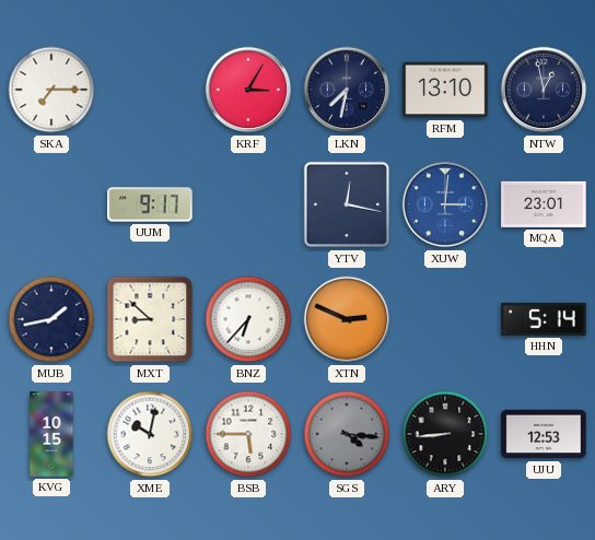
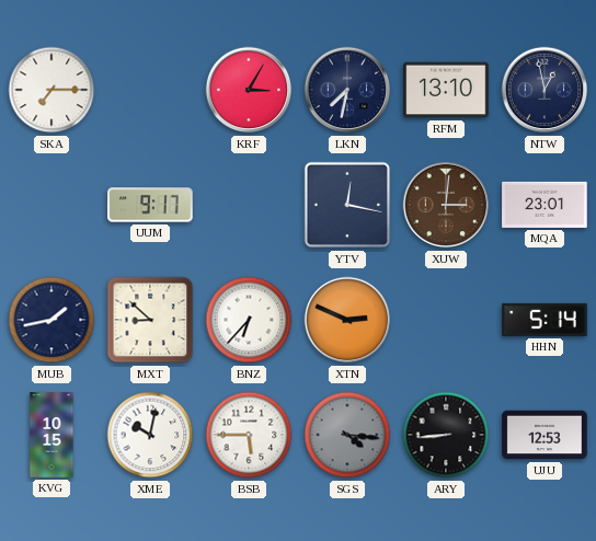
XUW dial: blue -> brown
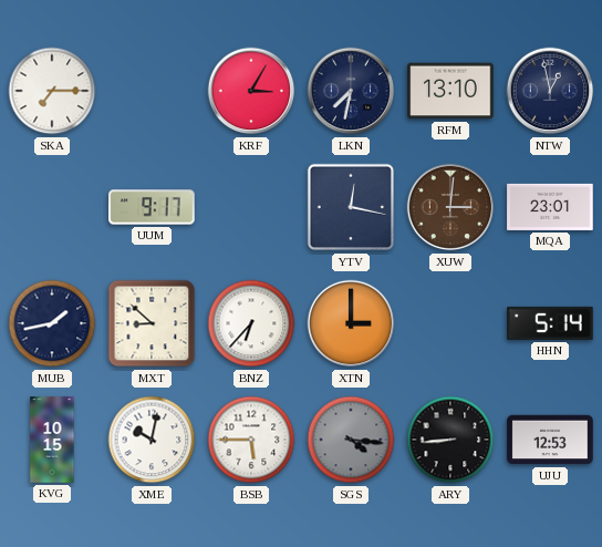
XTN: 2:49 -> 3:00
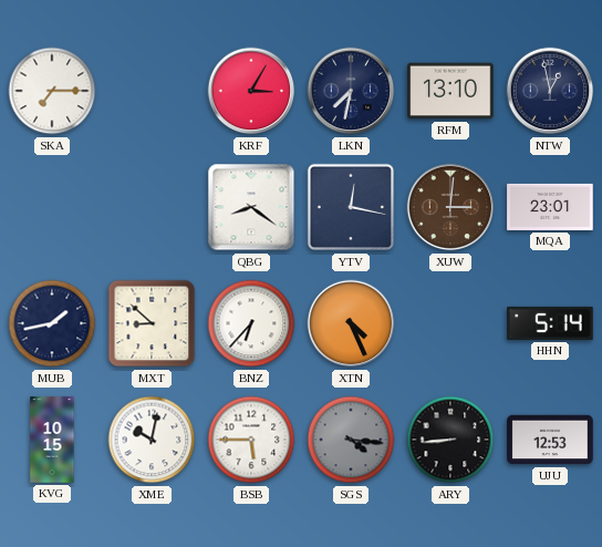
UUM: 9:17 -> none
QBG: none -> 8:21
XTN: 3:00 -> 4:26
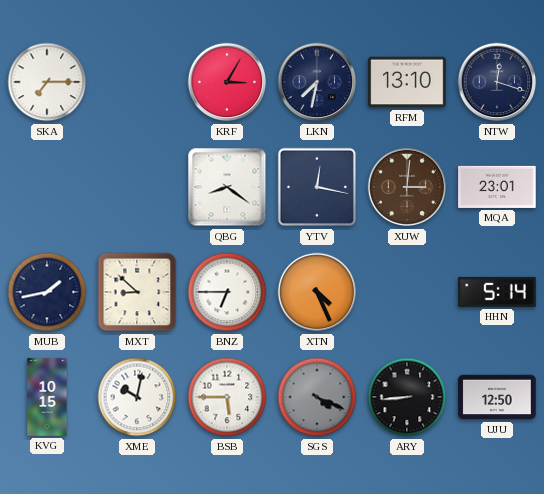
NTW: 12:58 -> 12:18
BNZ: 6:37 -> 6:45
SGS: 4:16 -> 4:19
UJU: 12:53 -> 12:50
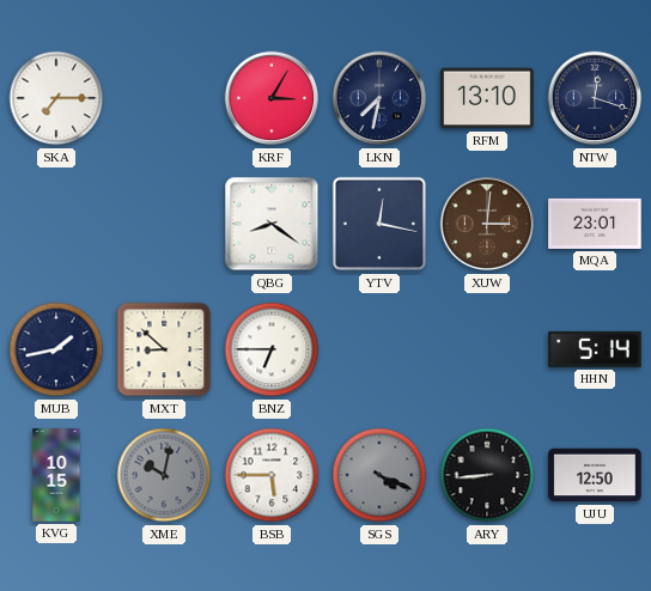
XTN: 4:26 -> none
XME dial: white -> grey
